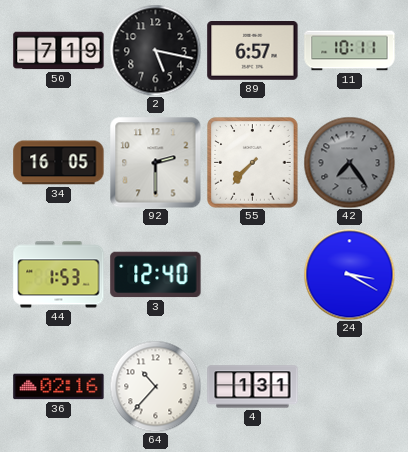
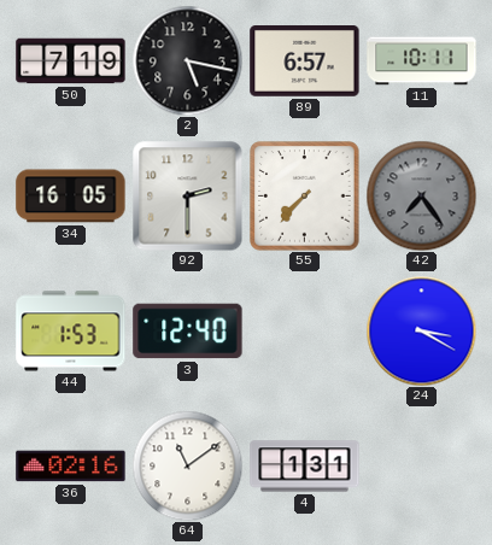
64: 10:37 -> 11:09
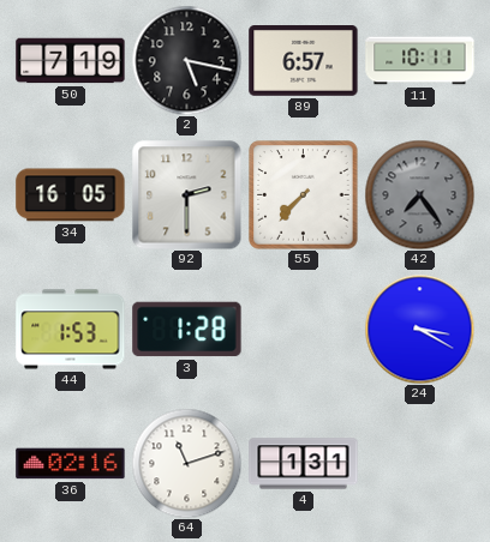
3: 12:40 -> 1:28
64: 11:09 -> 11:12
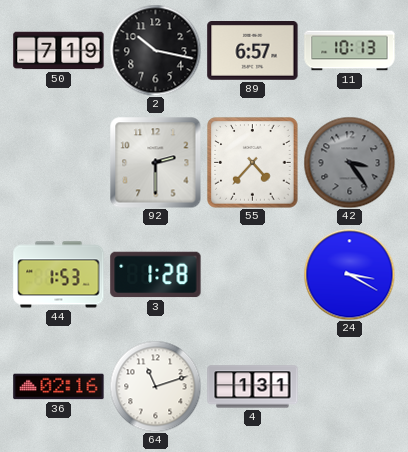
2: 5:17 -> 10:17
11: 10:11 -> 10:13
34: 16:05 -> none
55: 7:37 -> 4:37
42: 7:24 -> 3:24
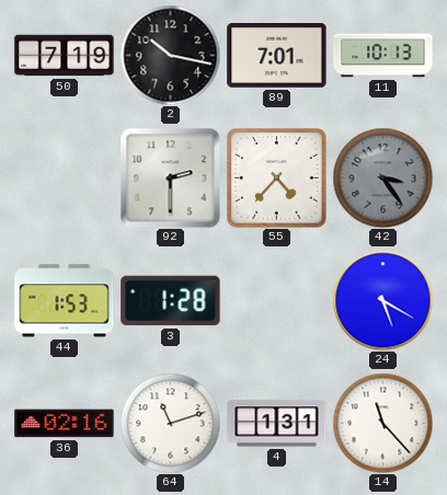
89: 6:57 -> 7:01
24: 3:20 -> 5:20
14: none -> 11:23
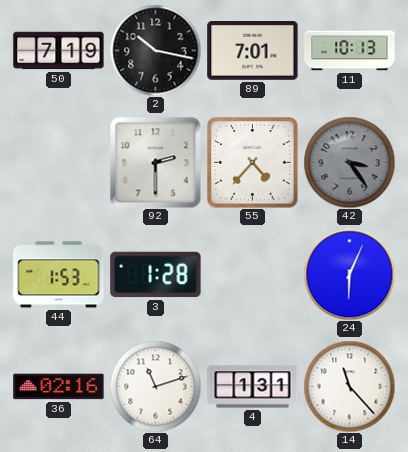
24: 5:20 -> 6:04
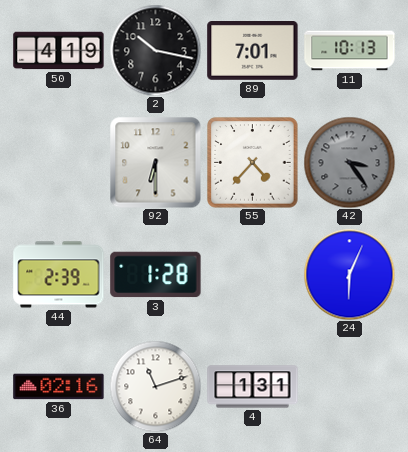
50: 7:19 -> 4:19
92: 2:30 -> 6:30
44: 1:53 -> 2:39
14: 11:23 -> none
